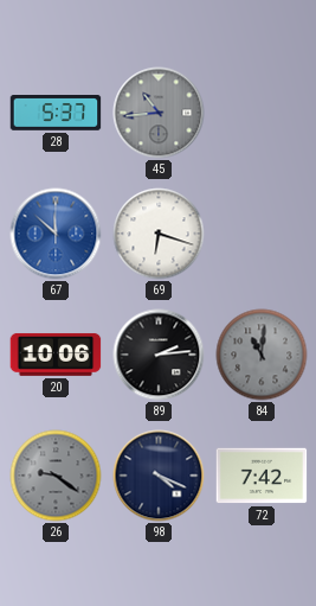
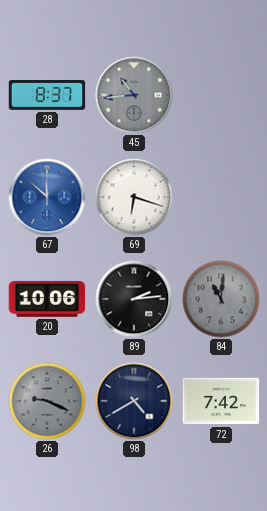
28: 5:37 -> 8:37
26: 9:21 -> 9:19
98: 4:19 -> 4:40
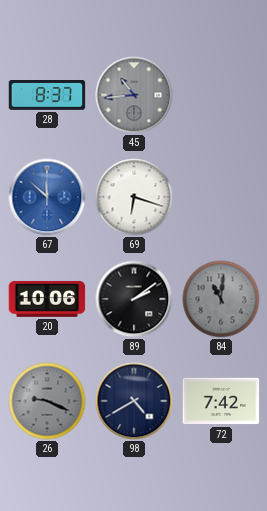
89: 2:14 -> 2:09
